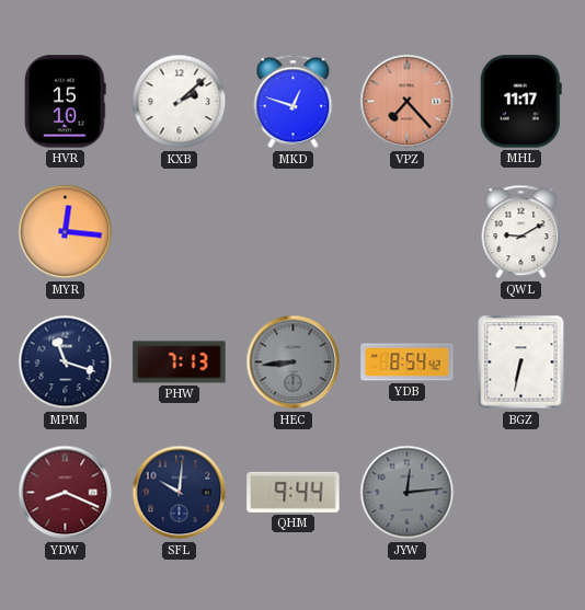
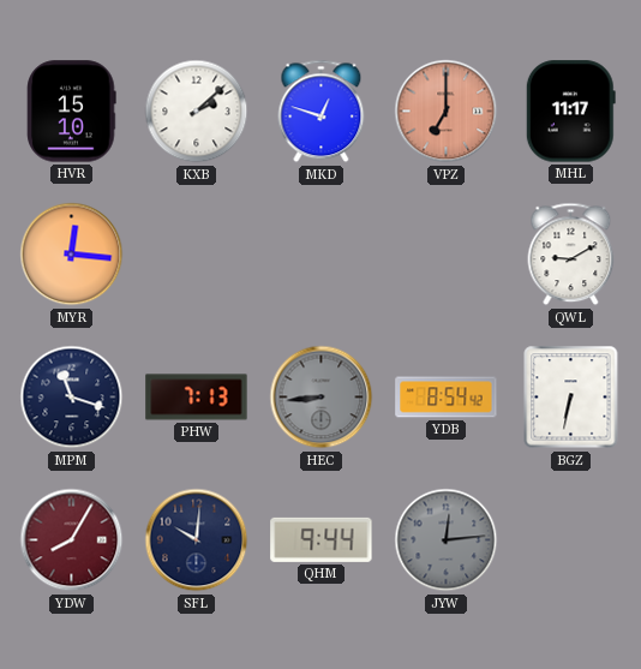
VPZ: 7:23 -> 7:00
YDW: 8:19 -> 8:05
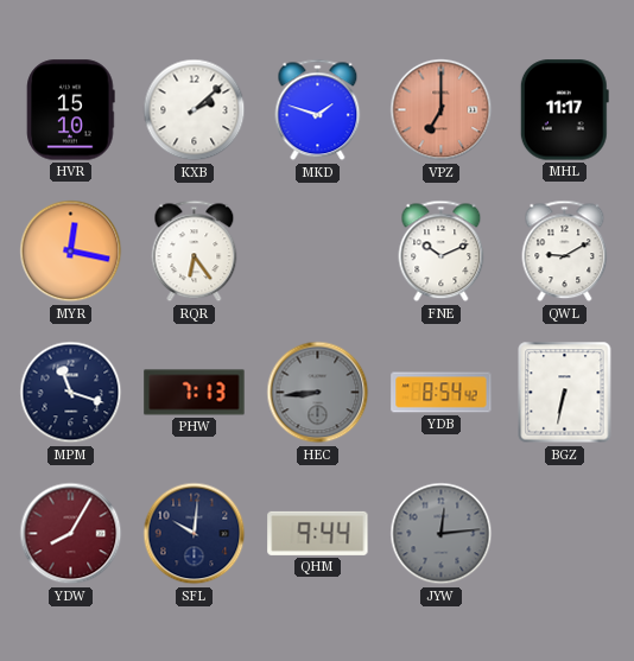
MKD: 12:48 -> 1:48
MYR: 12:16 -> 12:17
RQR: none -> 6:24
FNE: none -> 10:11
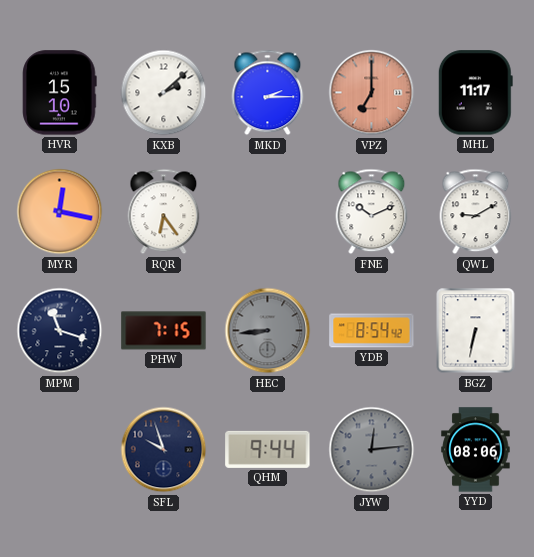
MKD: 1:48 -> 2:15
PHW: 7:13 -> 7:15
YDW: 8:05 -> none
SFL: 10:01 -> 9:57
YYD: none -> 08:06
